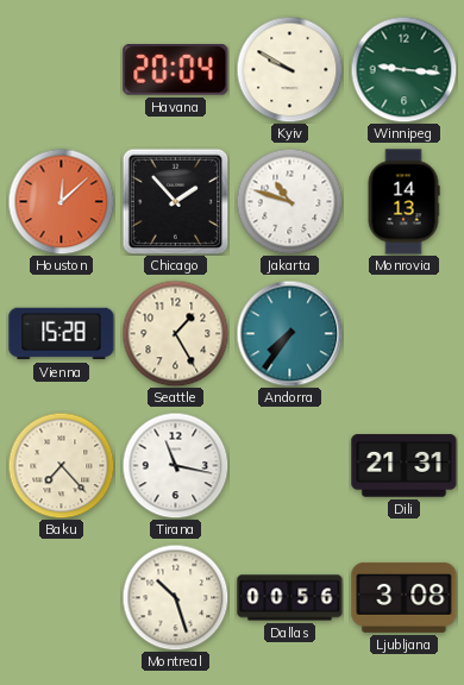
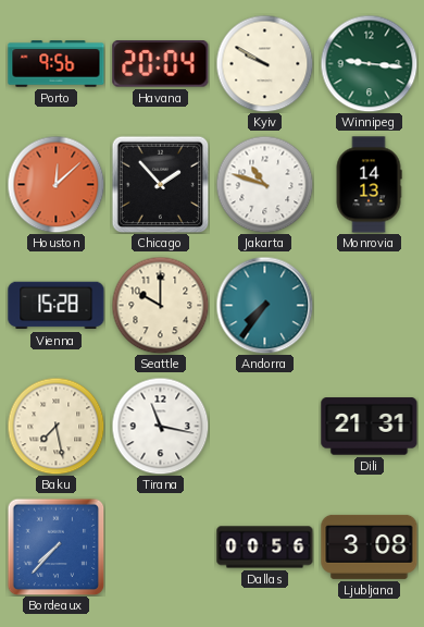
Porto: none -> 9:56
Seattle: 1:25 -> 10:00
Baku: 7:23 -> 7:28
Bordeaux: none -> 7:37
Montreal: 10:27 -> none
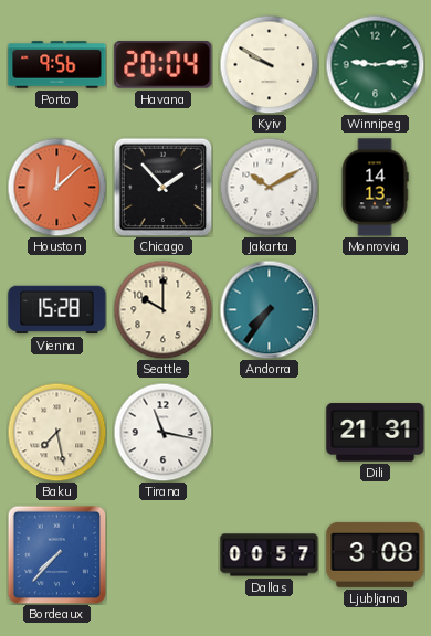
Winnipeg: 9:16 -> 9:14
Jakarta: 10:48 -> 10:10
Dallas: 00:56 -> 00:57
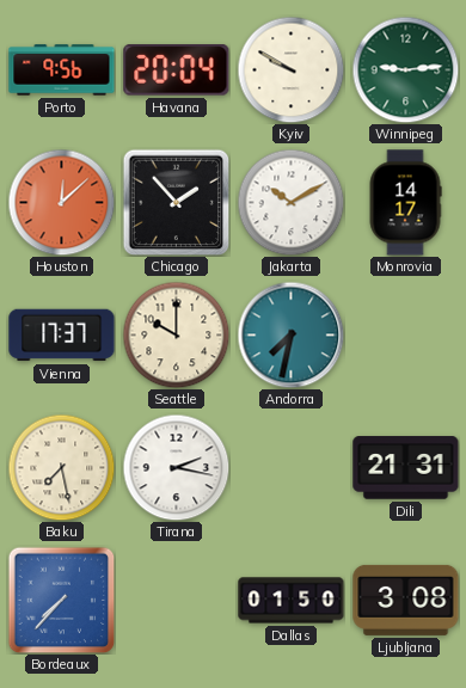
Monrovia: 14:13 -> 14:17
Vienna: 15:28 -> 17:37
Andorra: 7:36 -> 7:32
Tirana: 11:17 -> 2:17
Dallas: 00:57 -> 01:50
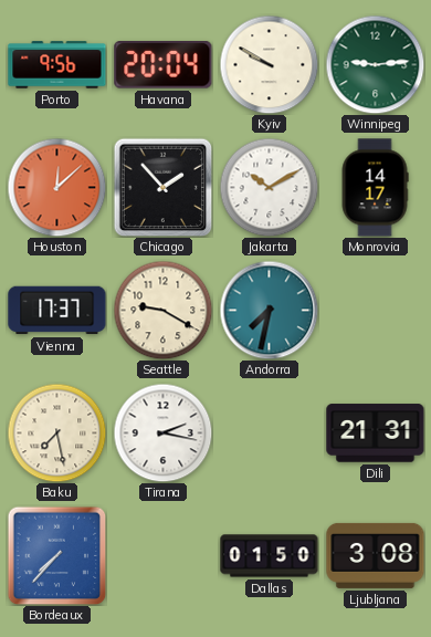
Seattle: 10:00 -> 9:20
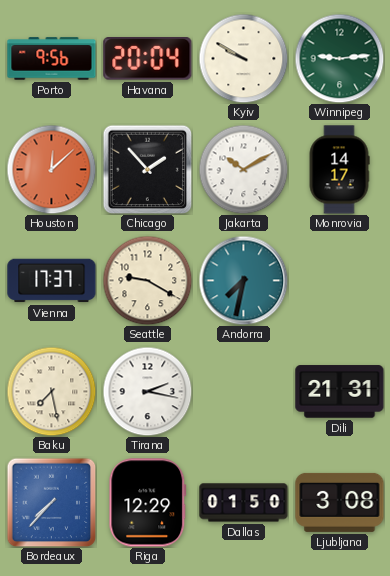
Riga: none -> 12:29
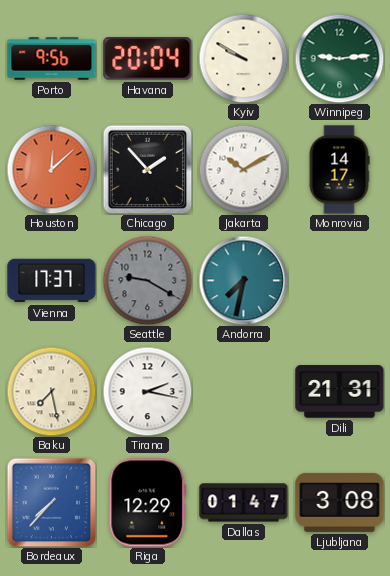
Seattle dial: cream -> grey
Dallas: 01:50 -> 01:47
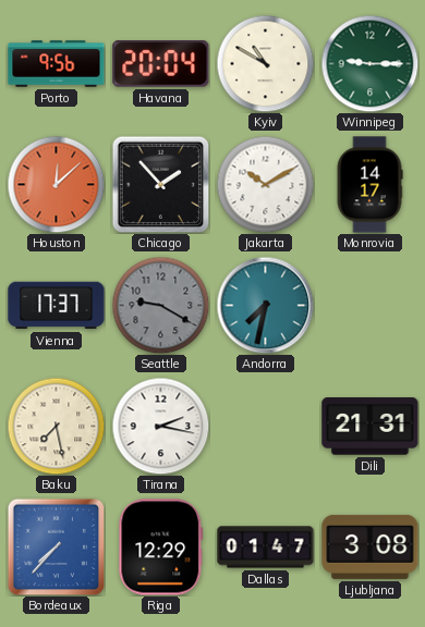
Kyiv: 9:50 -> 10:50
Winnipeg: 9:14 -> 9:15
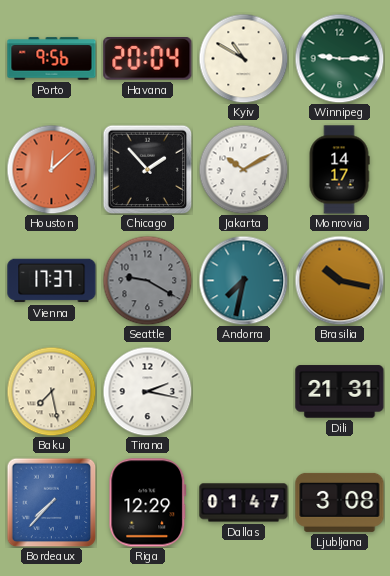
Brasilia: none -> 10:17
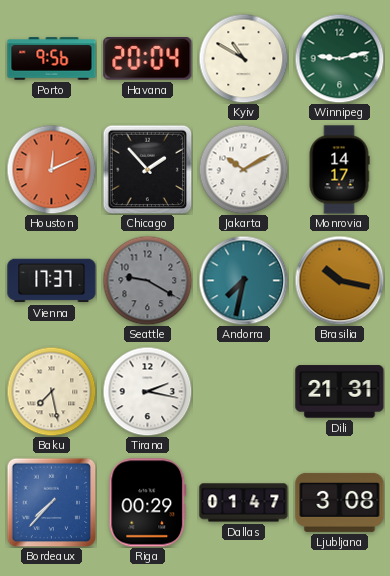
Winnipeg: 9:15 -> 9:13
Houston: 12:08 -> 12:11
Riga: 12:29 -> 00:29
